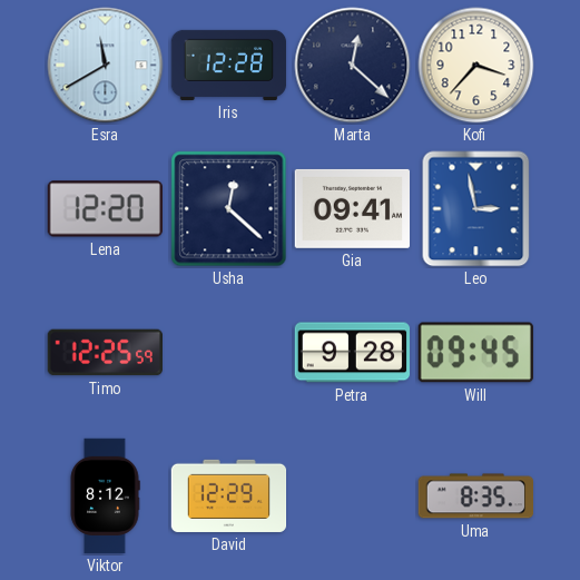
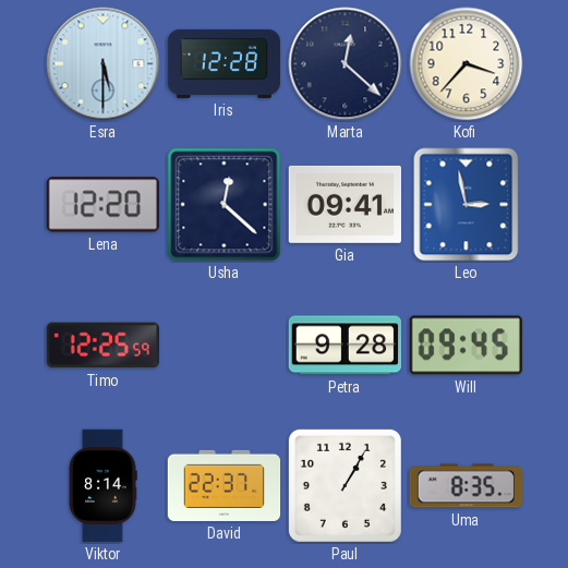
Esra: 11:40 -> 5:30
Viktor: 8:12 -> 8:14
David: 12:29 -> 22:37
Paul: none -> 1:05
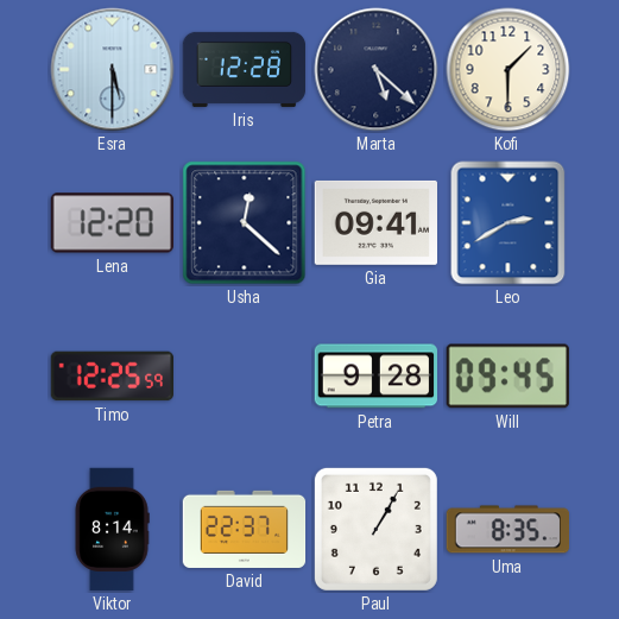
Marta: 12:22 -> 5:22
Kofi: 3:37 -> 1:30
Leo: 2:58 -> 2:40
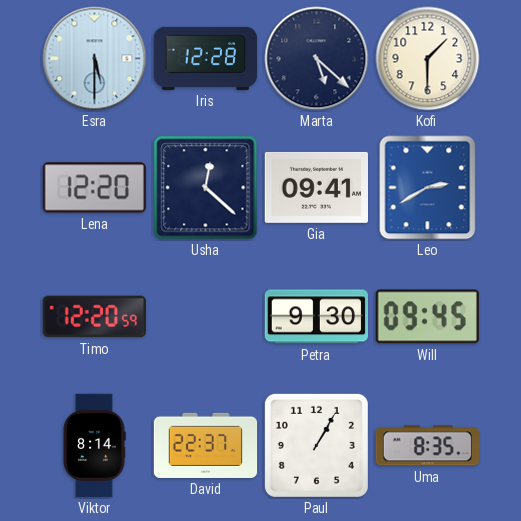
Timo: 12:25 -> 12:20
Petra: 9:28 -> 9:30
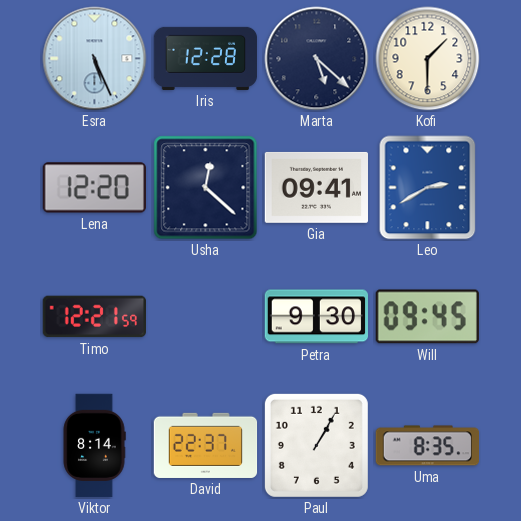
Esra: 5:30 -> 5:26
Timo: 12:20 -> 12:21
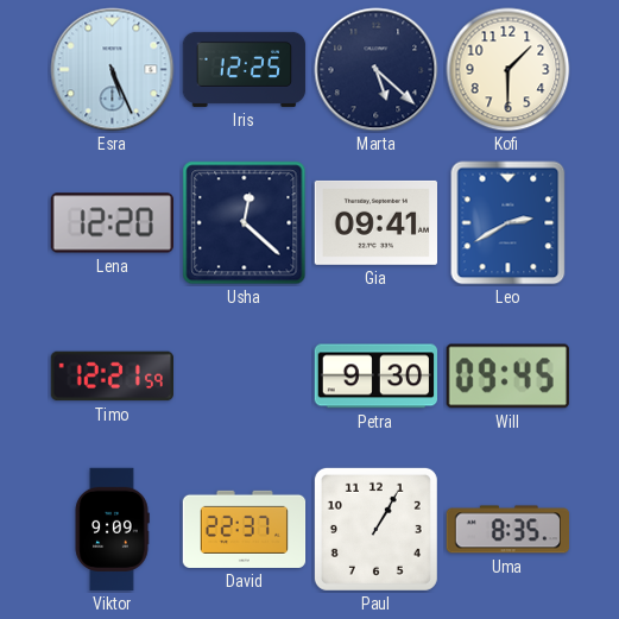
Iris: 12:28 -> 12:25
Viktor: 8:14 -> 9:09
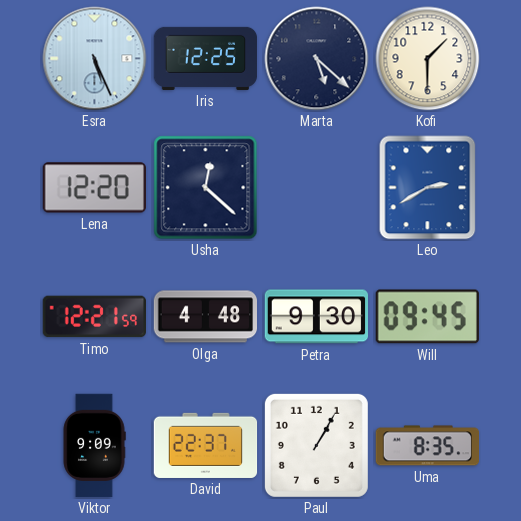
Gia: 09:41 -> none
Olga: none -> 4:48
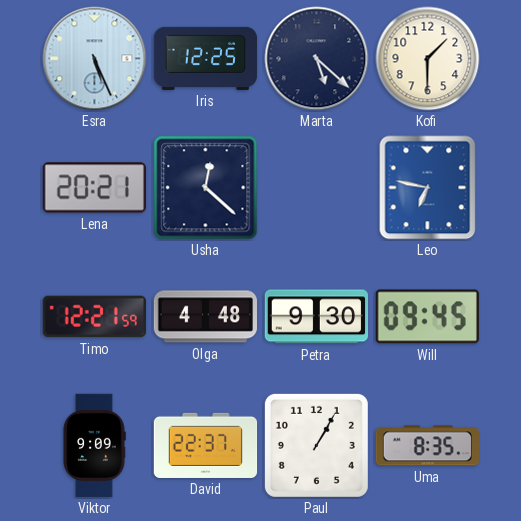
Lena: 12:20 -> 20:21
Leo: 2:40 -> 6:47
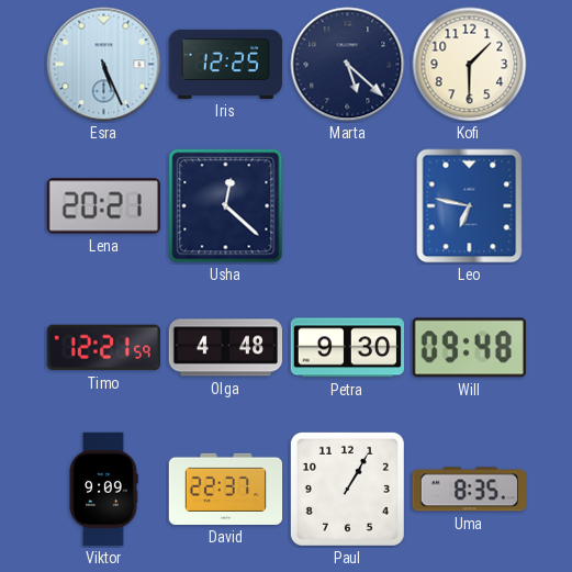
Will: 09:45 -> 09:48
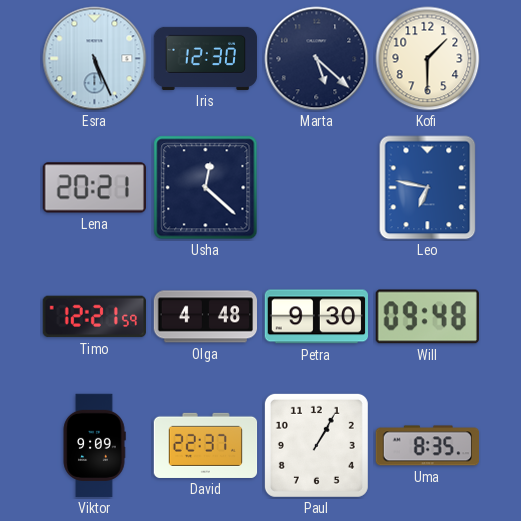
Iris: 12:25 -> 12:30
